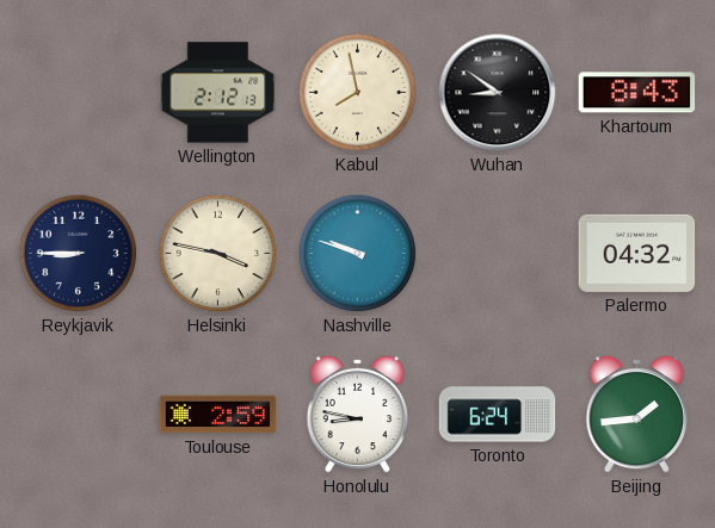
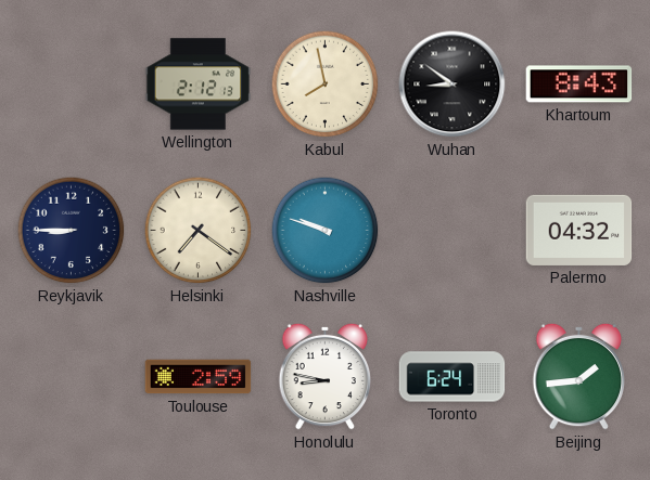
Helsinki: 3:47 -> 7:21
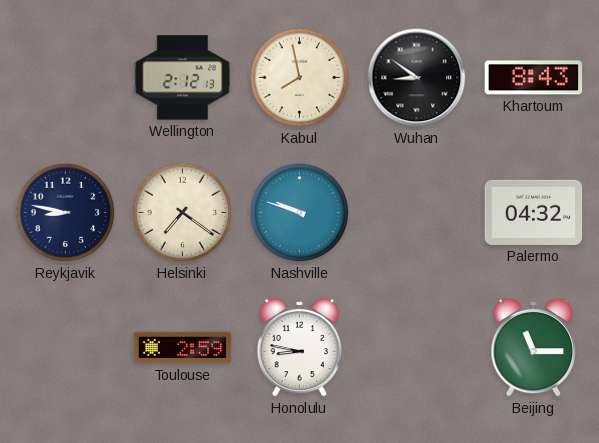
Reykjavik: 8:45 -> 8:47
Toronto: 6:24 -> none
Beijing: 1:44 -> 11:15
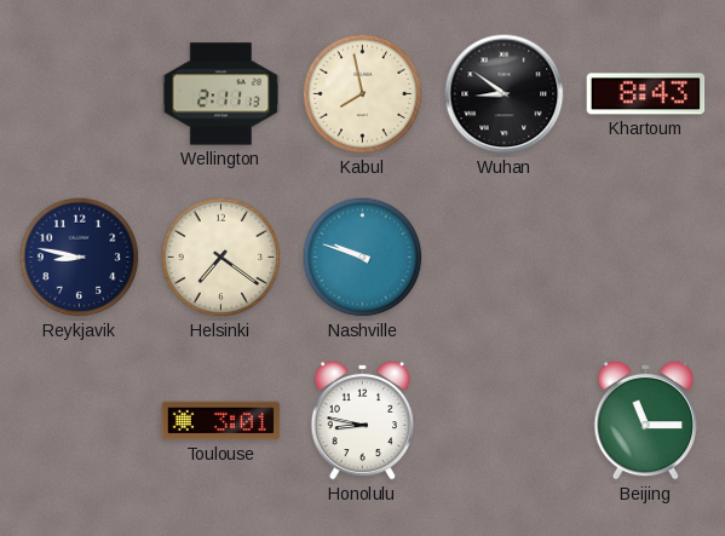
Wellington: 2:12 -> 2:11
Palermo: 04:32 -> none
Toulouse: 2:59 -> 3:01
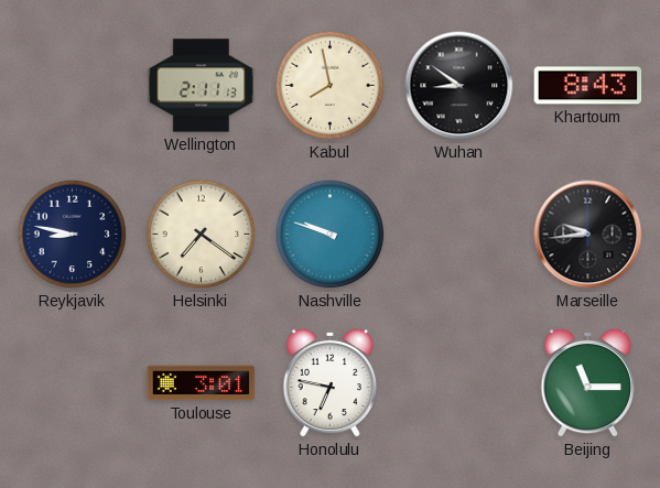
Marseille: none -> 9:44
Honolulu: 8:47 -> 6:47
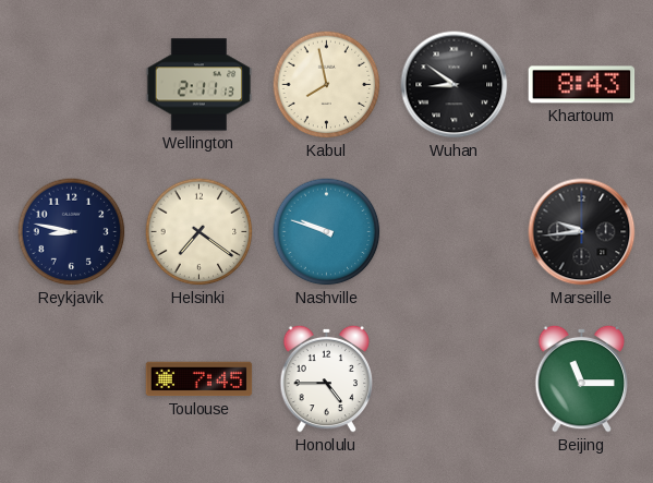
Toulouse: 3:01 -> 7:45
Honolulu: 6:47 -> 4:45
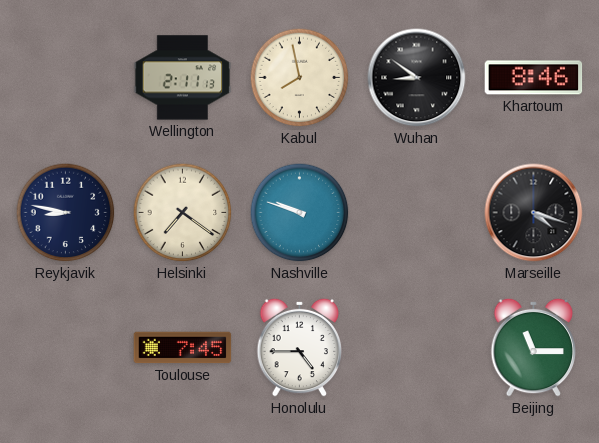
Khartoum: 8:43 -> 8:46
Marseille: 9:44 -> 4:18
